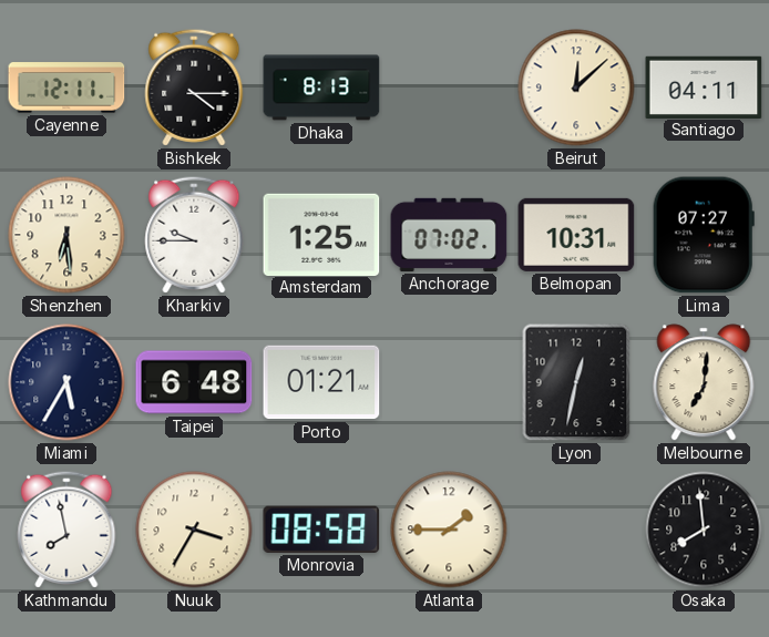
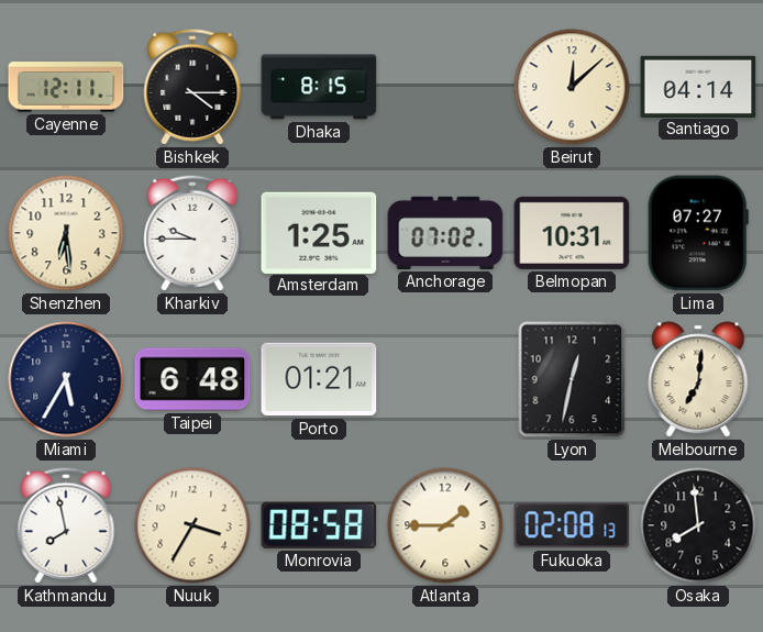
Dhaka: 8:13 -> 8:15
Santiago: 04:11 -> 04:14
Fukuoka: none -> 02:08
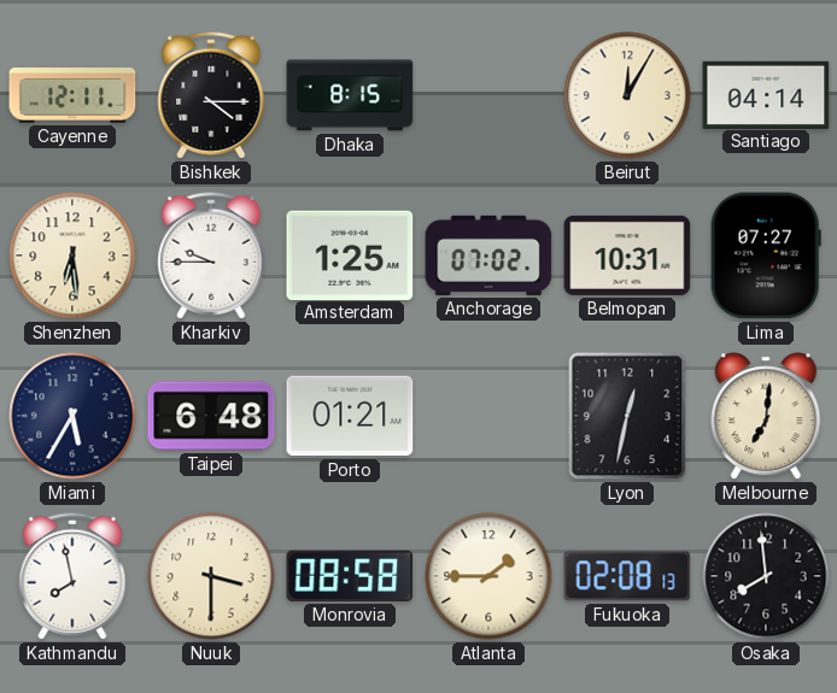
Beirut: 12:08 -> 12:05
Nuuk: 3:35 -> 3:30
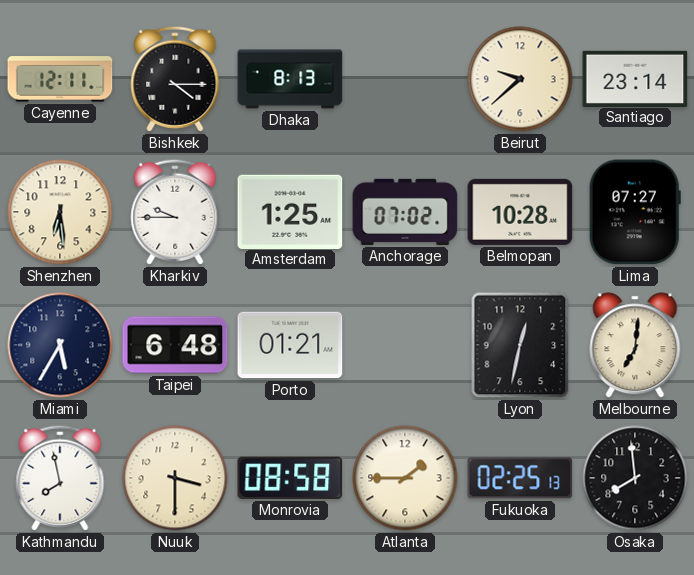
Dhaka: 8:15 -> 8:13
Beirut: 12:05 -> 9:38
Santiago: 04:14 -> 23:14
Belmopan: 10:31 -> 10:28
Fukuoka: 02:08 -> 02:25
